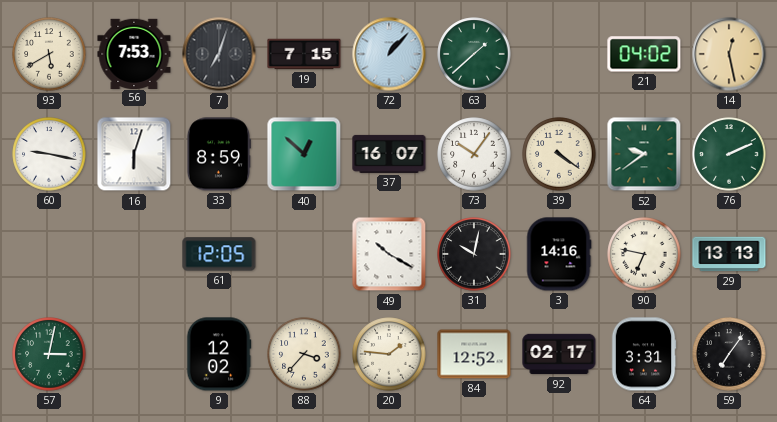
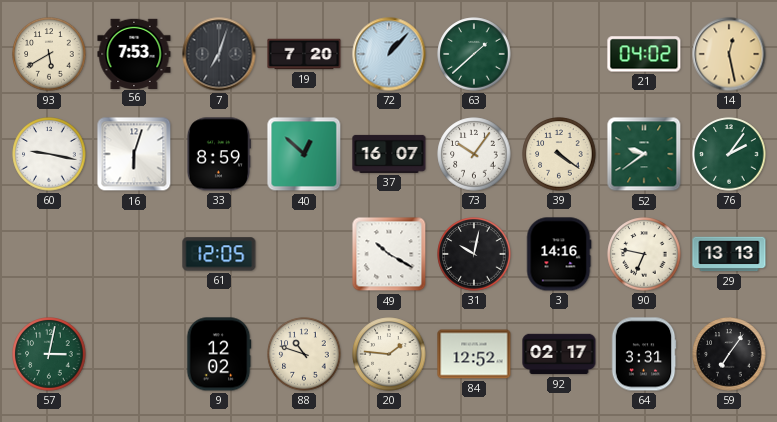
19: 7:15 -> 7:20
76: 2:11 -> 2:06
88: 3:37 -> 10:48
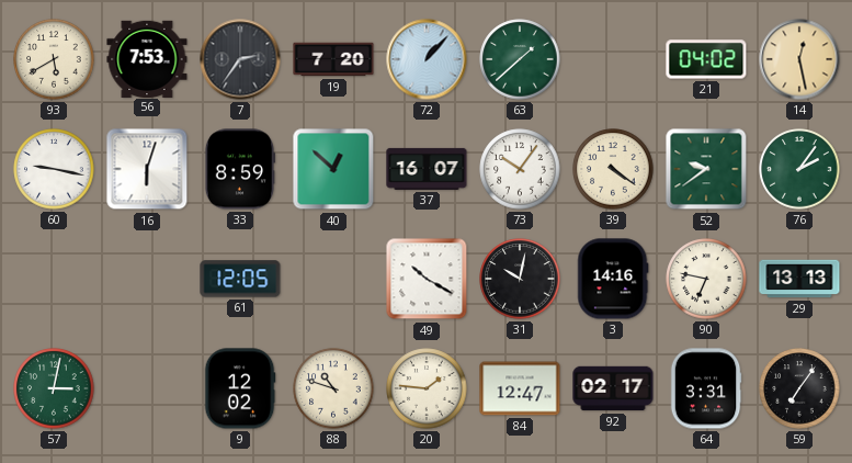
7: 7:03 -> 2:36
84: 12:52 -> 12:47
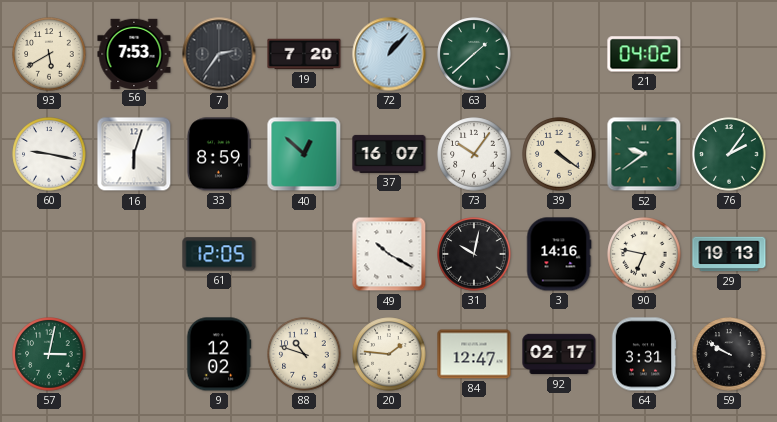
14: 12:28 -> none
29: 13:13 -> 19:13
59: 7:06 -> 9:50
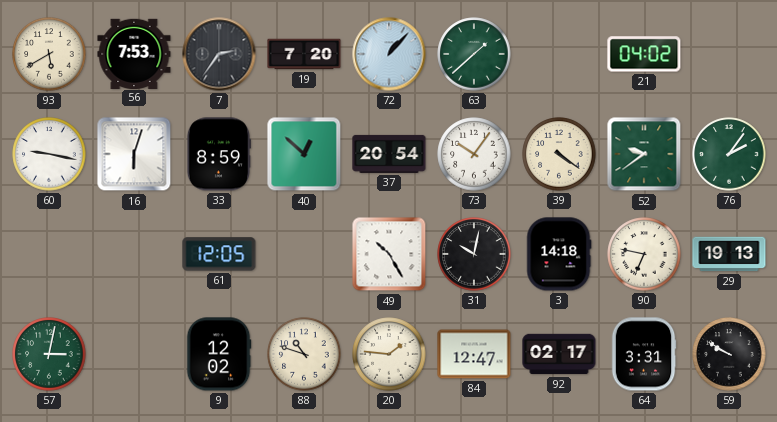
37: 16:07 -> 20:54
49: 10:20 -> 10:25
3: 14:16 -> 14:18
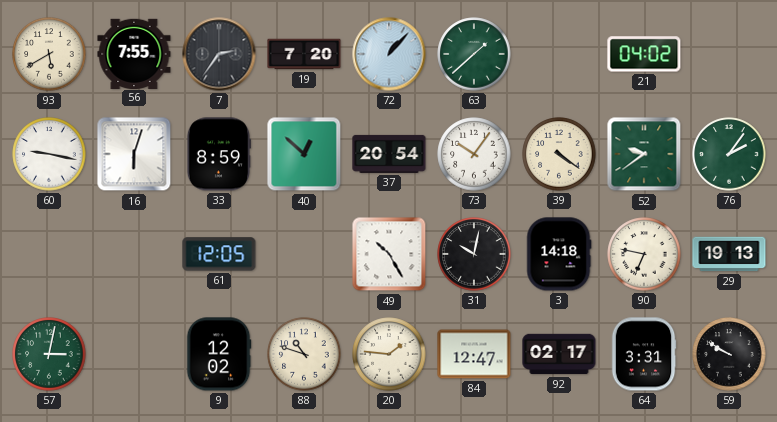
56: 7:53 -> 7:55
